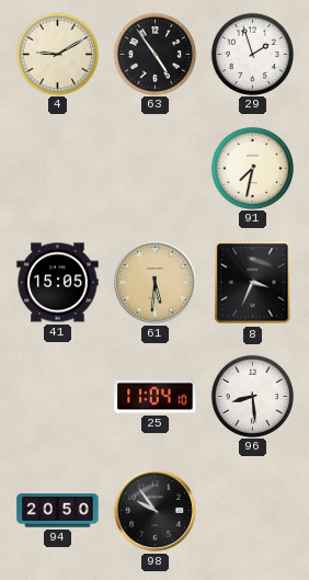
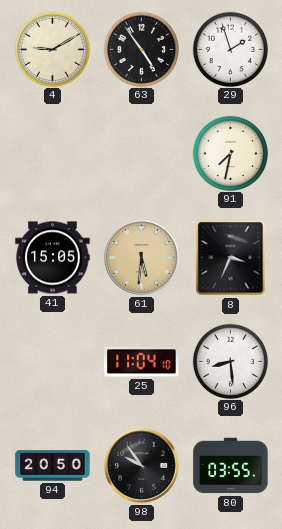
80: none -> 03:55
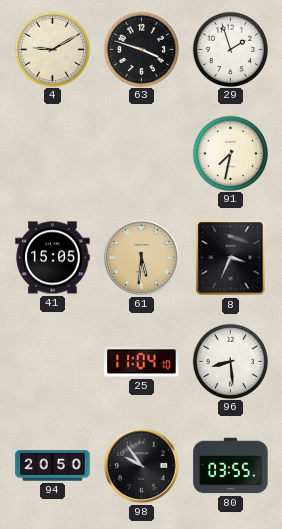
63: 4:54 -> 3:48
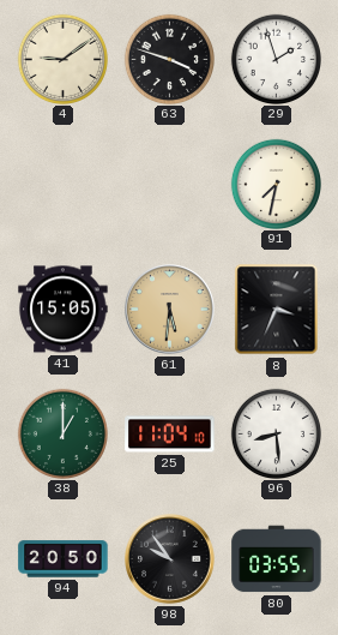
4: 9:10 -> 9:09
38: none -> 1:00
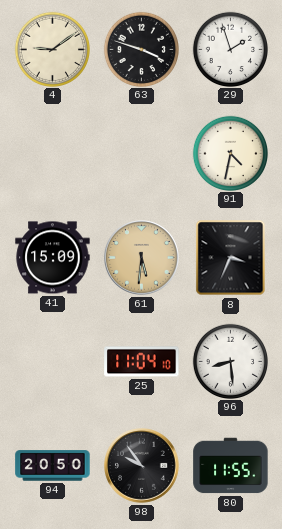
91: 7:32 -> 4:32
41: 15:05 -> 15:09
38: 1:00 -> none
80: 03:55 -> 11:55
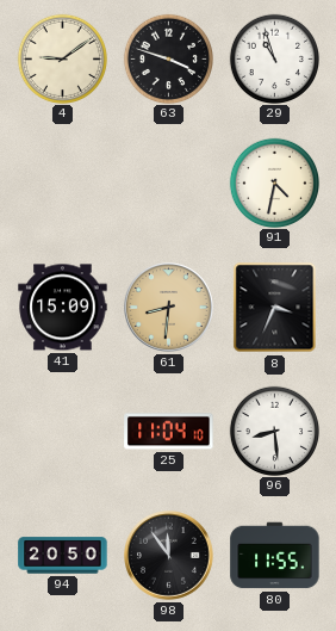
29: 1:57 -> 10:57
61: 5:31 -> 8:31
98: 9:54 -> 11:54
